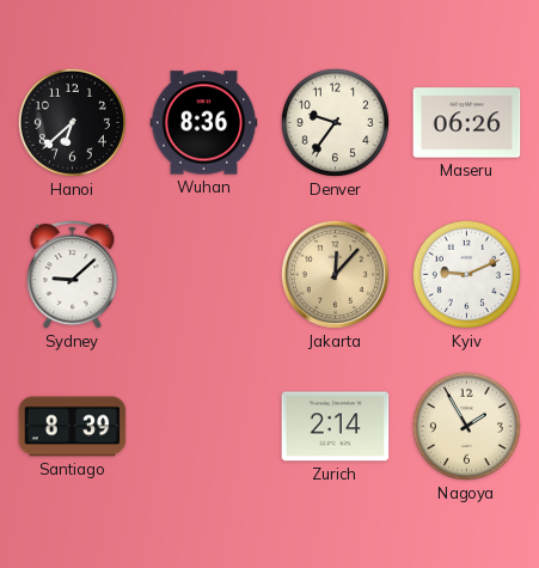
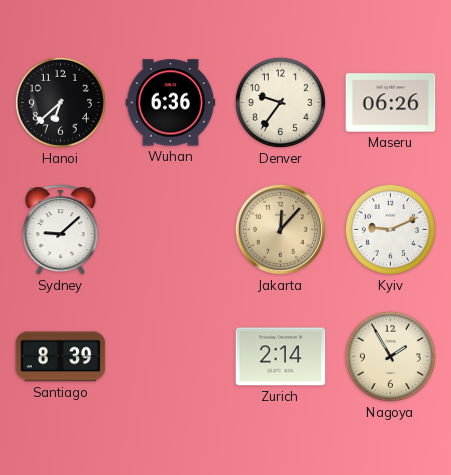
Wuhan: 8:36 -> 6:36
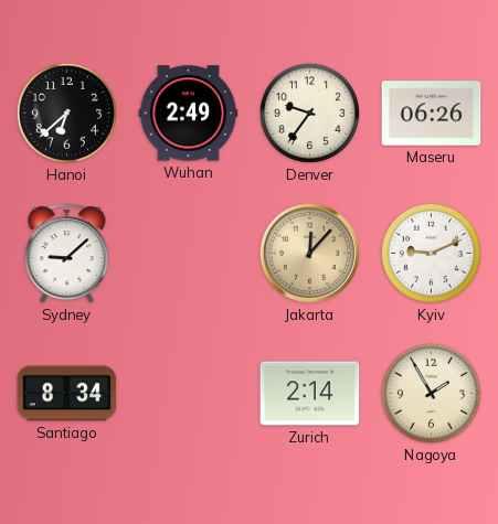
Wuhan: 6:36 -> 2:49
Santiago: 8:39 -> 8:34
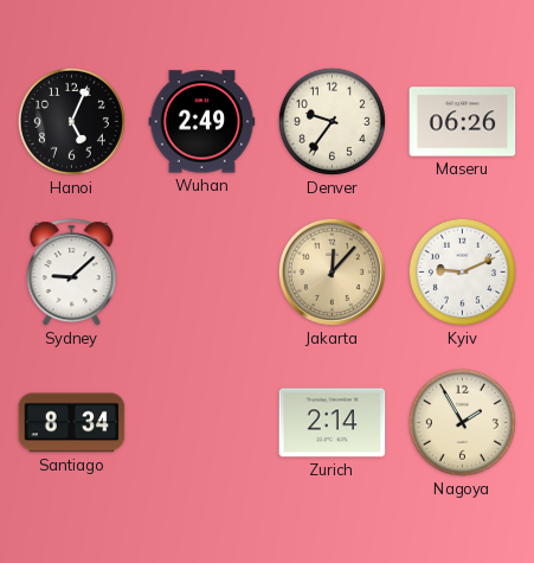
Hanoi: 6:38 -> 5:04
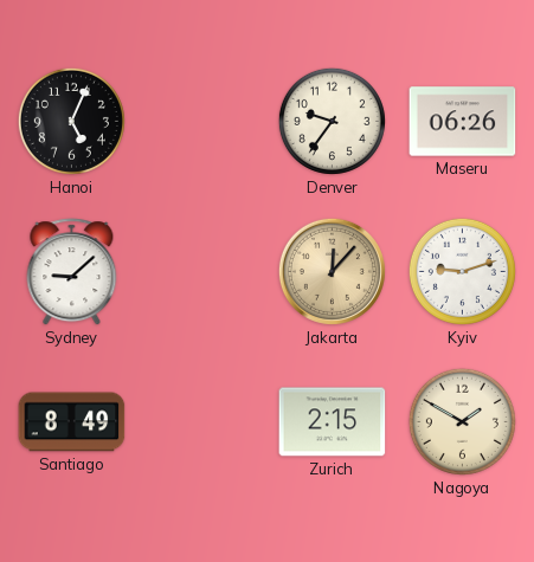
Wuhan: 2:49 -> none
Kyiv: 9:11 -> 9:12
Santiago: 8:34 -> 8:49
Zurich: 2:14 -> 2:15
Nagoya: 1:55 -> 1:50
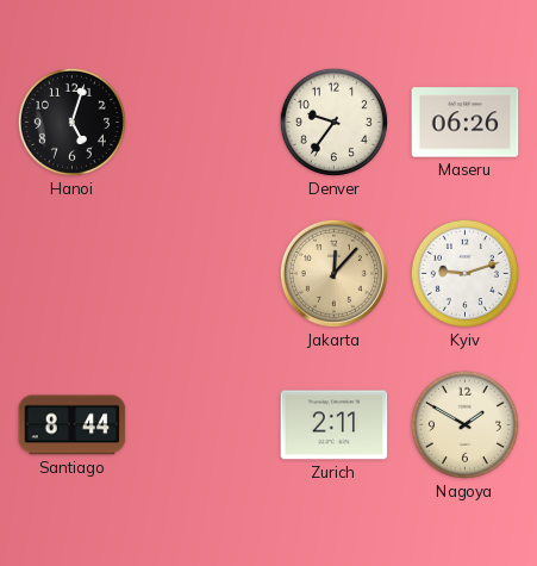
Hanoi: 5:04 -> 5:03
Sydney: 9:08 -> none
Santiago: 8:49 -> 8:44
Zurich: 2:15 -> 2:11
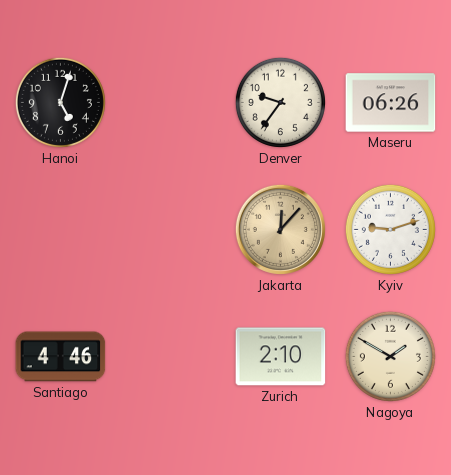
Santiago: 8:44 -> 4:46
Zurich: 2:11 -> 2:10
